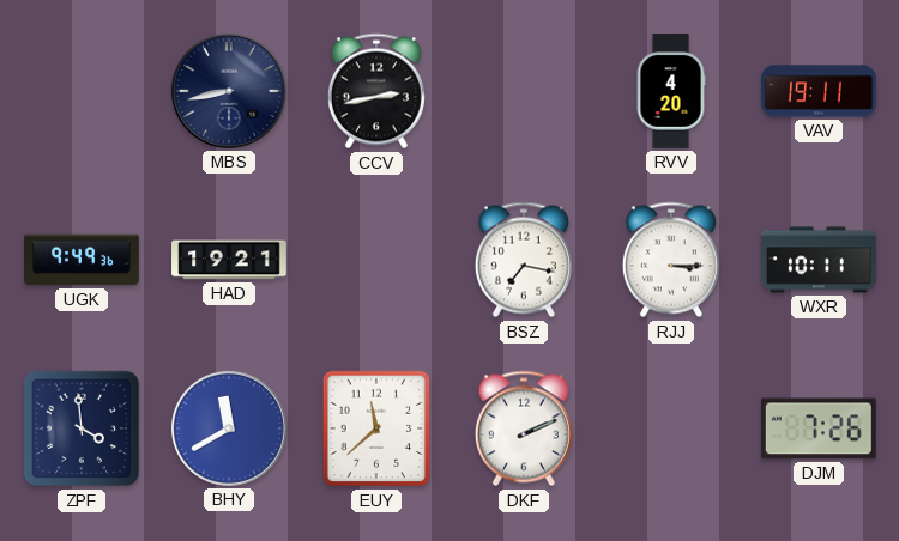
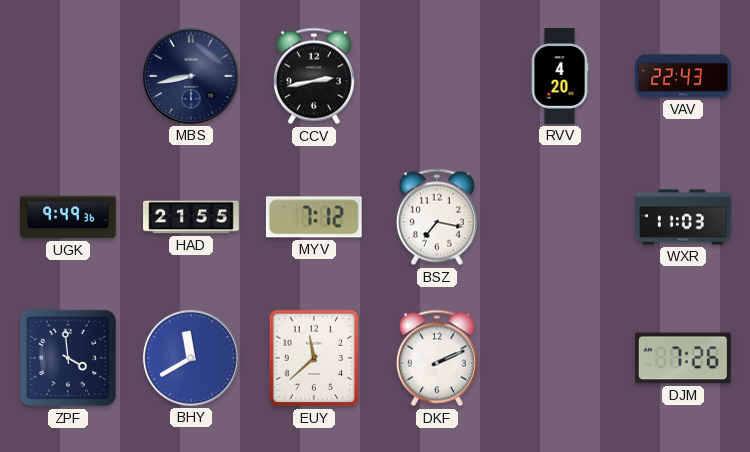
VAV: 19:11 -> 22:43
HAD: 19:21 -> 21:55
MYV: none -> 7:12
RJJ: 3:15 -> none
WXR: 10:11 -> 11:03
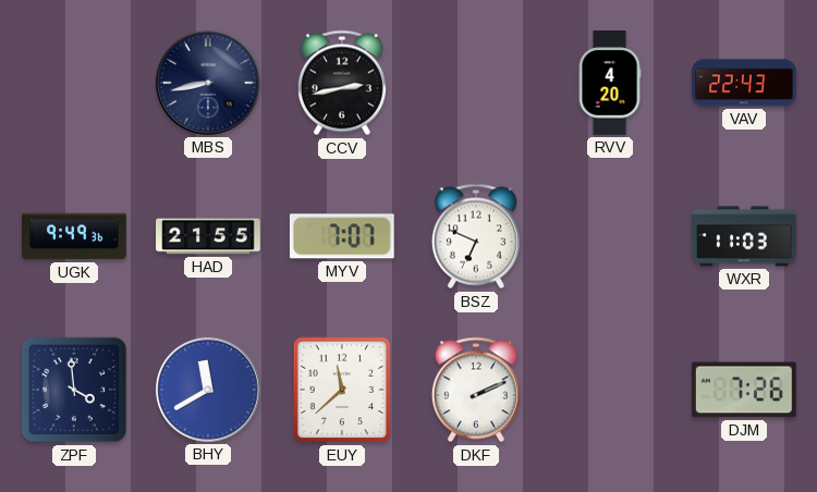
MYV: 7:12 -> 7:07
BSZ: 7:17 -> 6:49
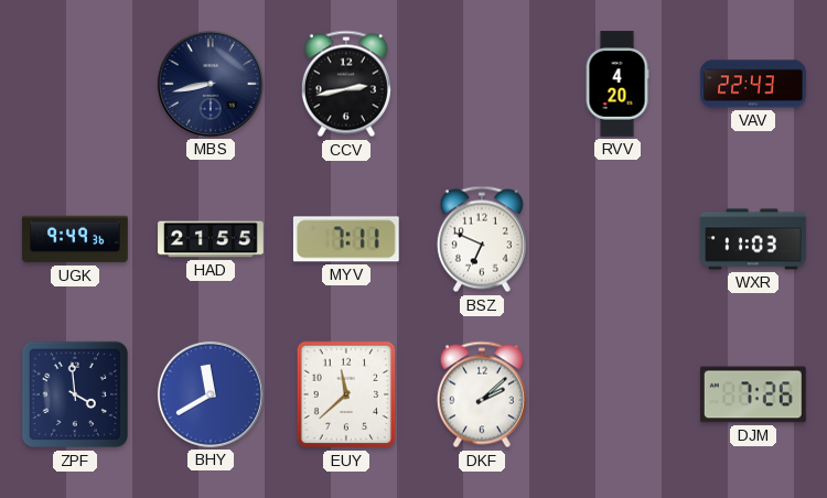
MYV: 7:07 -> 7:11
DKF: 2:11 -> 2:08
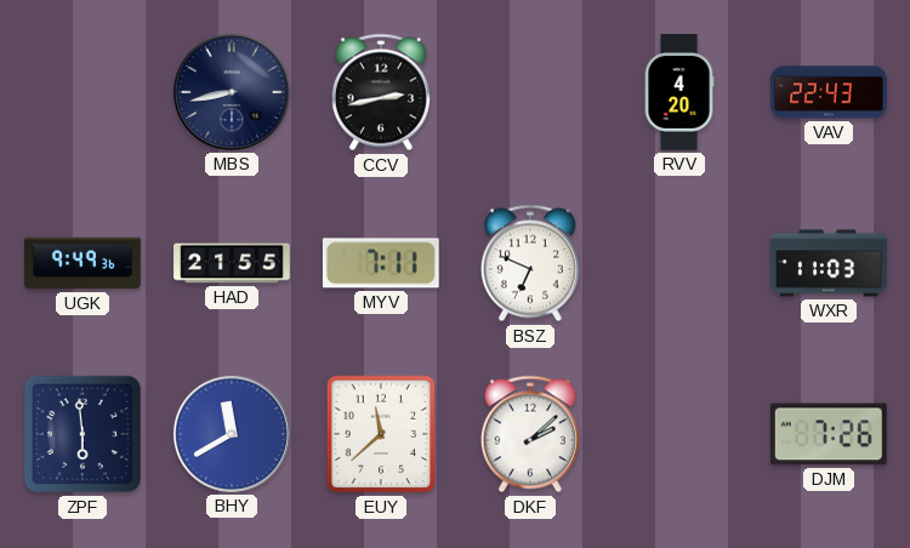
ZPF: 3:59 -> 5:59
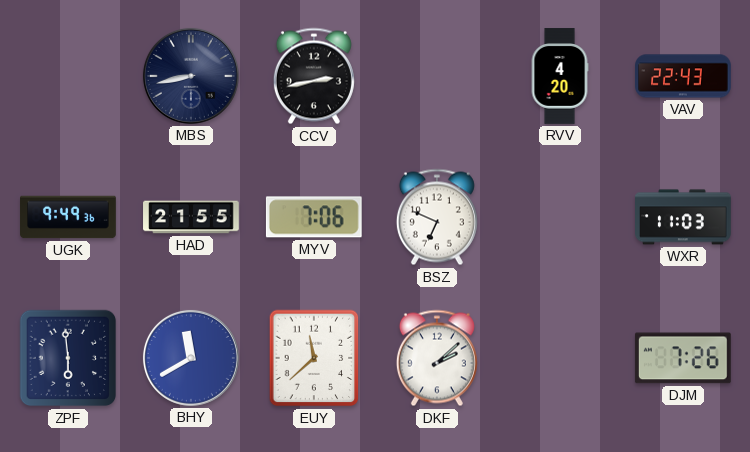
MYV: 7:11 -> 7:06
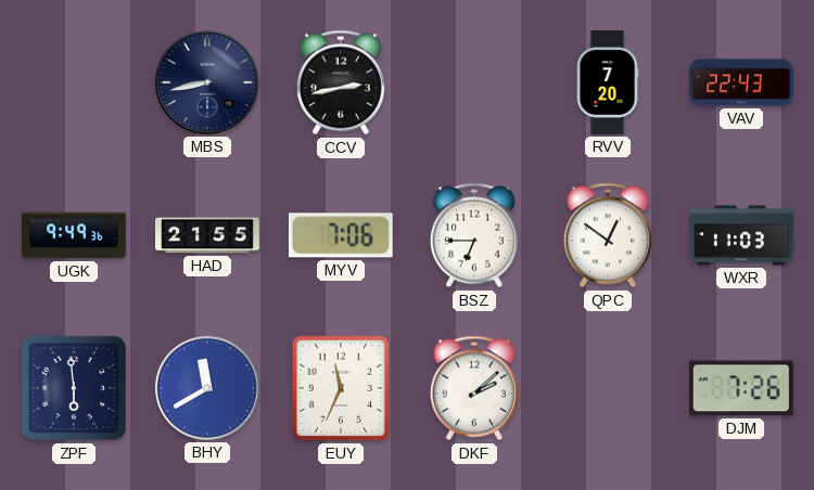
RVV: 4:20 -> 7:20
BSZ: 6:49 -> 6:45
QPC: none -> 12:51
EUY: 11:38 -> 11:34
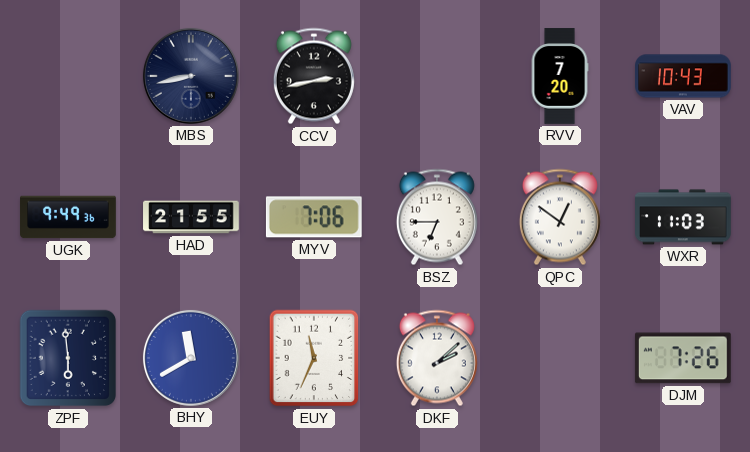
VAV: 22:43 -> 10:43
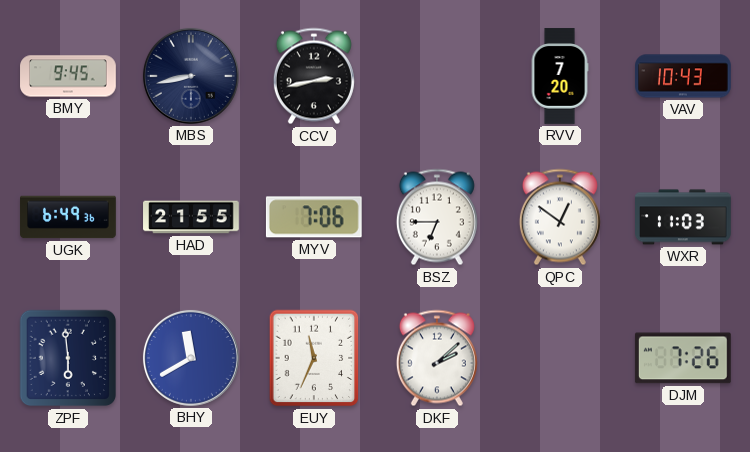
BMY: none -> 9:45
UGK: 9:49 -> 6:49
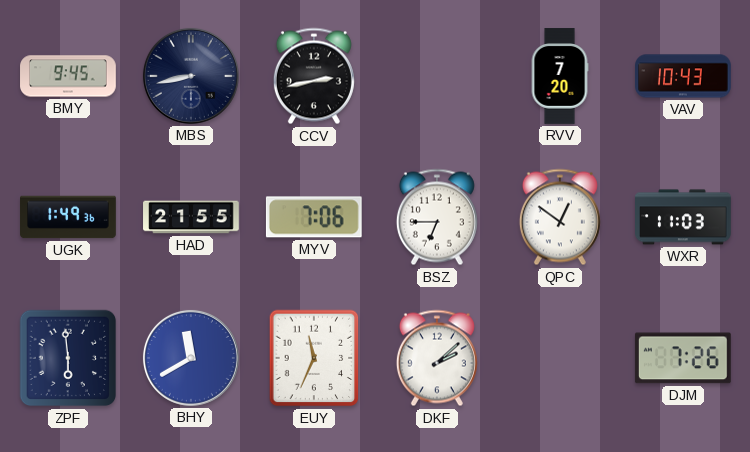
UGK: 6:49 -> 1:49
